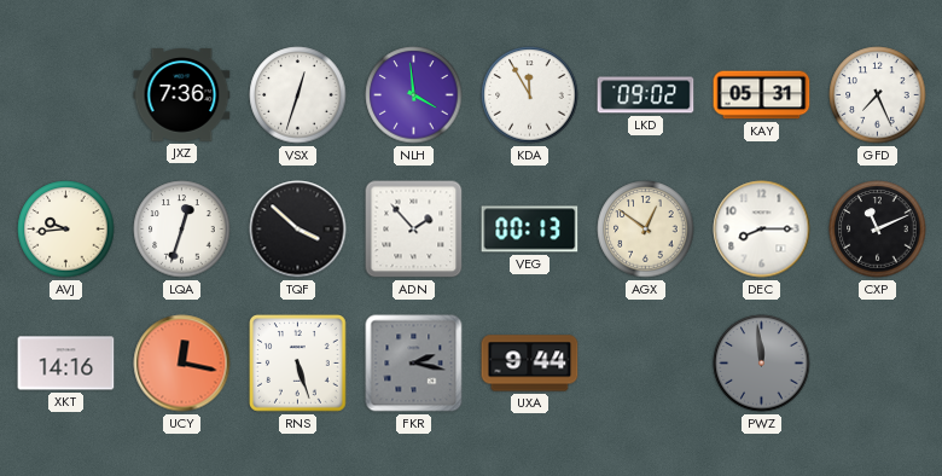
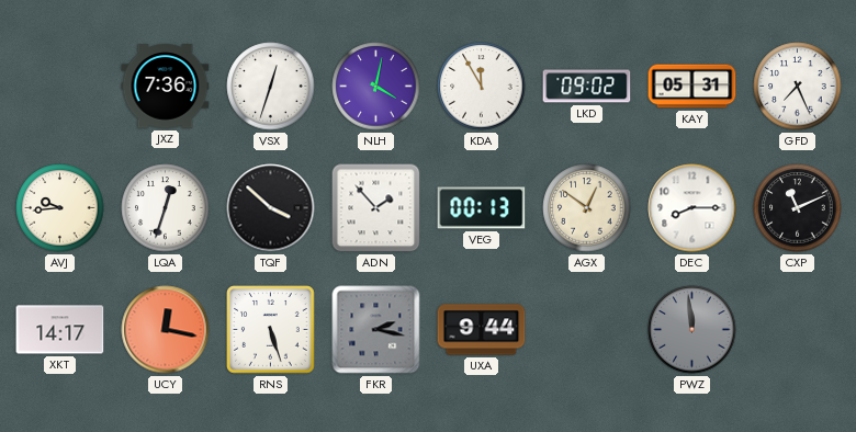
NLH: 3:59 -> 4:02
XKT: 14:16 -> 14:17
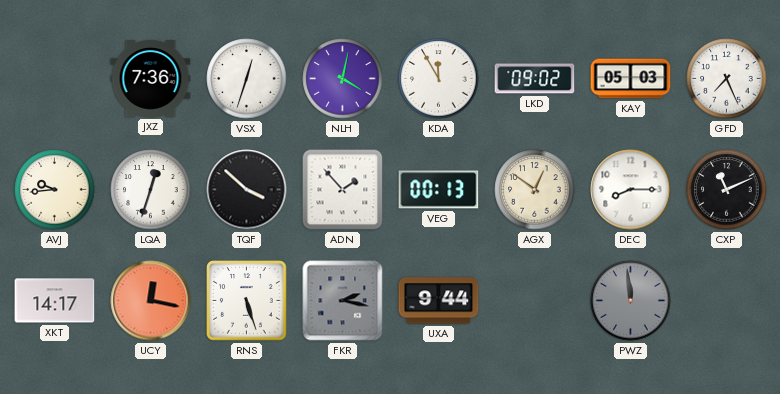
KAY: 05:31 -> 05:03
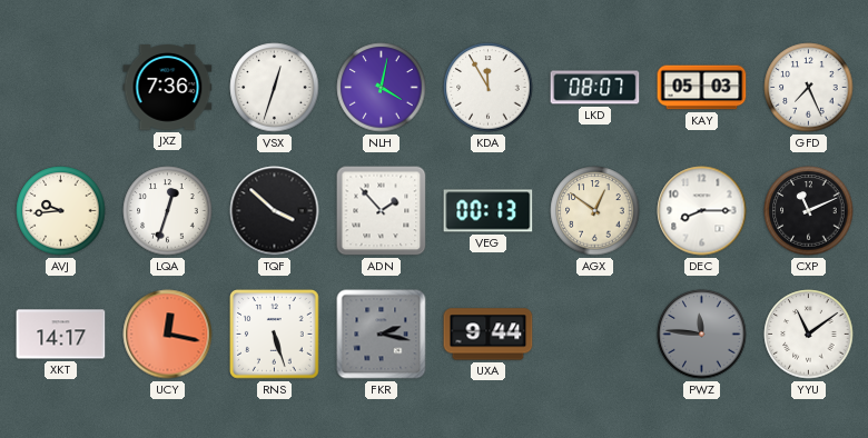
LKD: 09:02 -> 08:07
PWZ: 11:59 -> 11:46
YYU: none -> 11:09
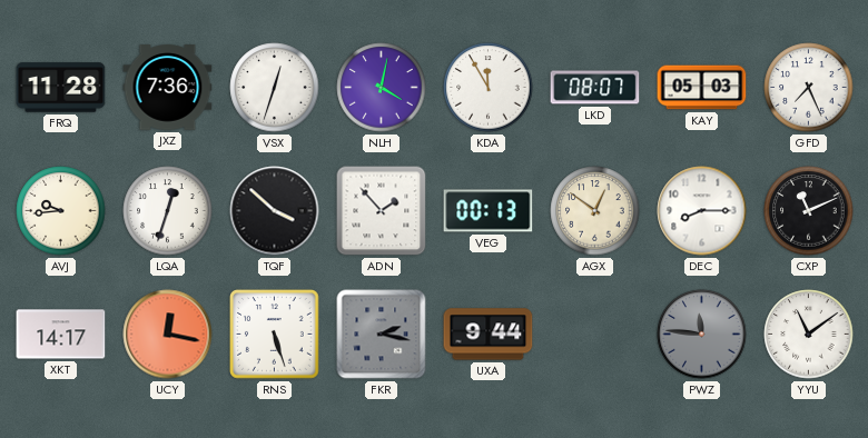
FRQ: none -> 11:28
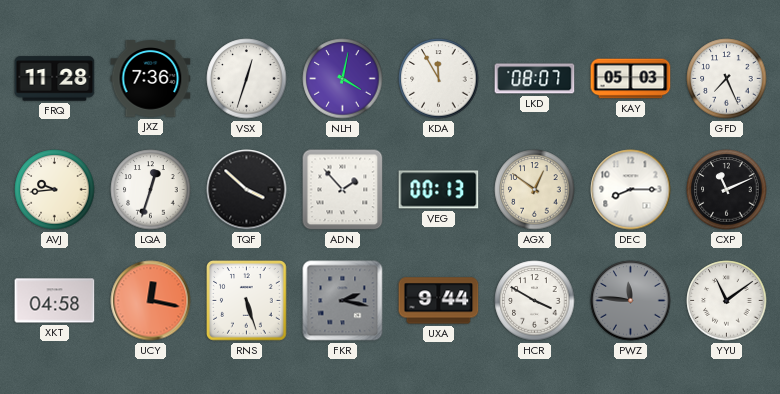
XKT: 14:17 -> 04:58
HCR: none -> 3:50
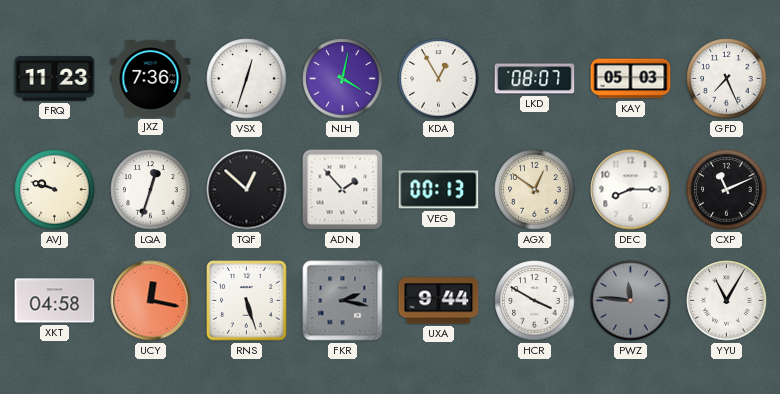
FRQ: 11:28 -> 11:23
KDA: 11:55 -> 12:55
AVJ: 9:44 -> 9:48
TQF: 3:52 -> 12:52
YYU: 11:09 -> 11:05
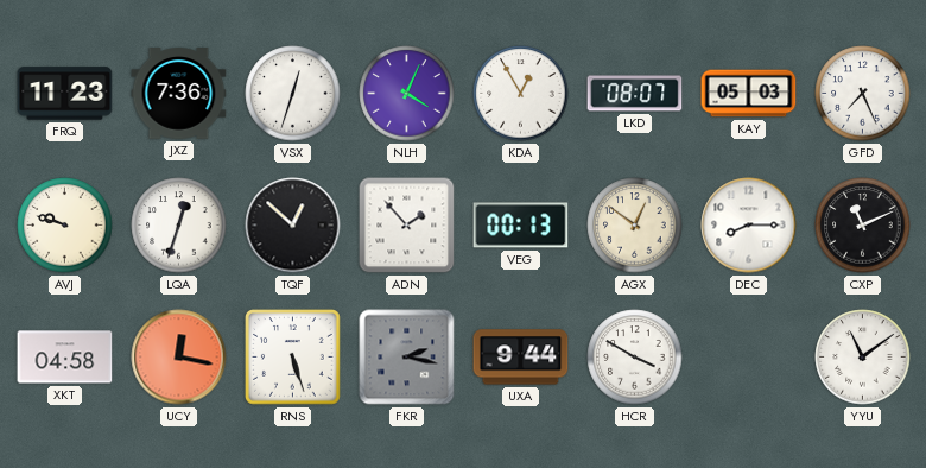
NLH: 4:02 -> 4:04
PWZ: 11:46 -> none
YYU: 11:05 -> 11:09
